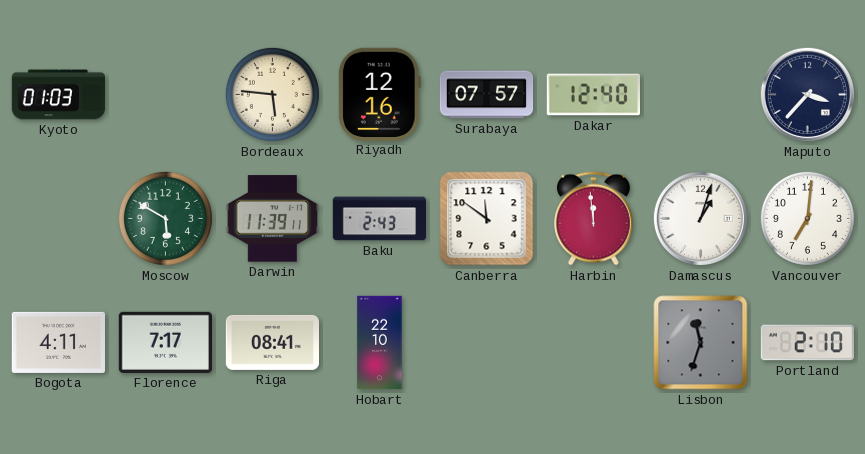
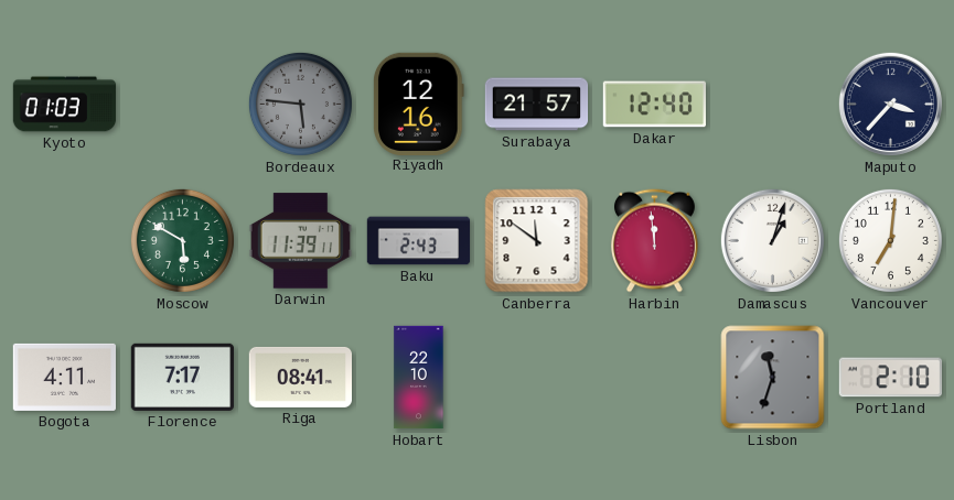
Bordeaux dial: cream -> grey
Surabaya: 07:57 -> 21:57
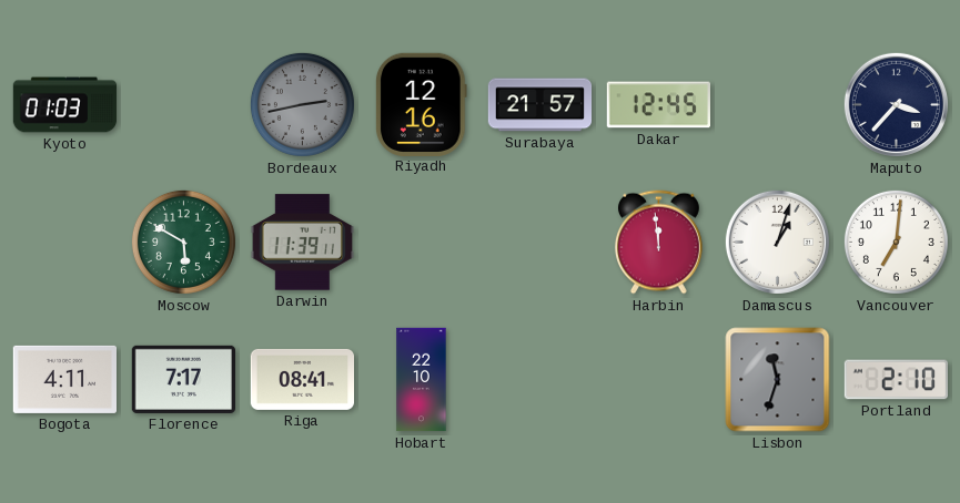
Bordeaux: 5:46 -> 2:43
Dakar: 12:40 -> 12:45
Baku: 2:43 -> none
Canberra: 11:51 -> none
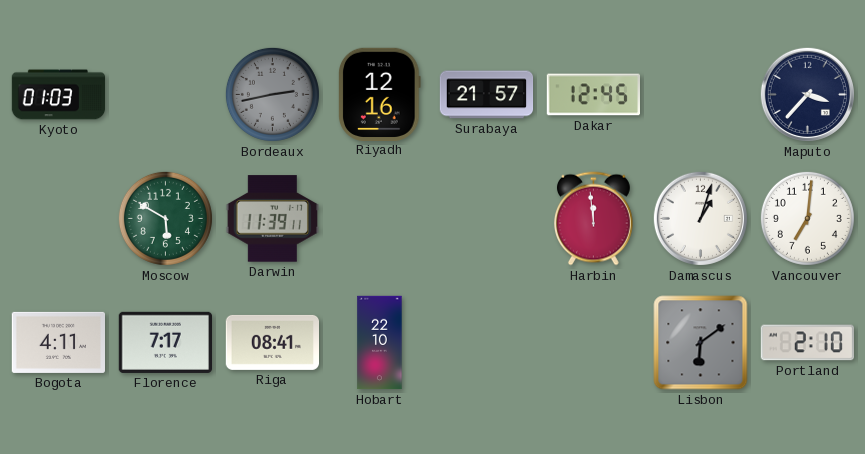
Lisbon: 11:33 -> 6:09
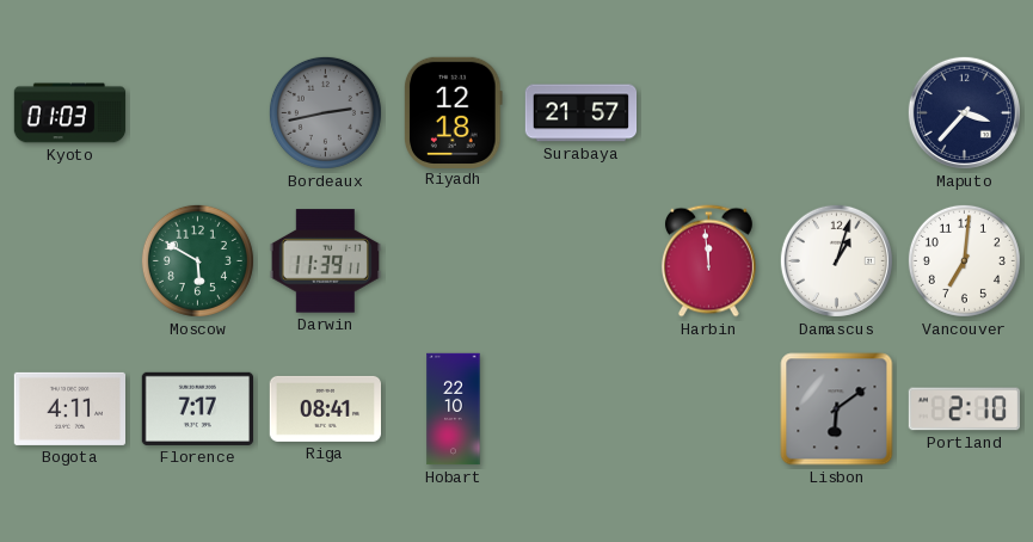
Riyadh: 12:16 -> 12:18
Dakar: 12:45 -> none
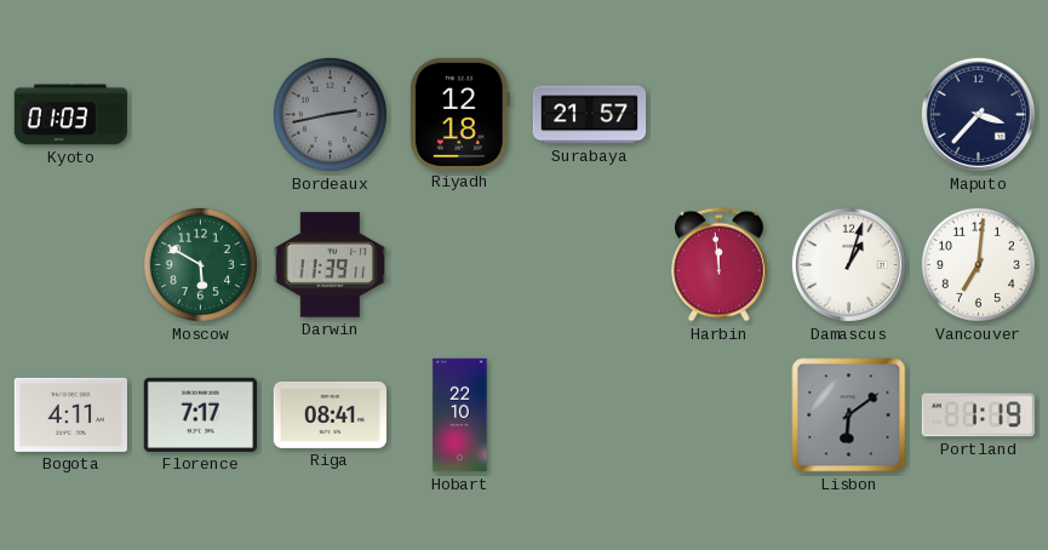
Portland: 2:10 -> 1:19
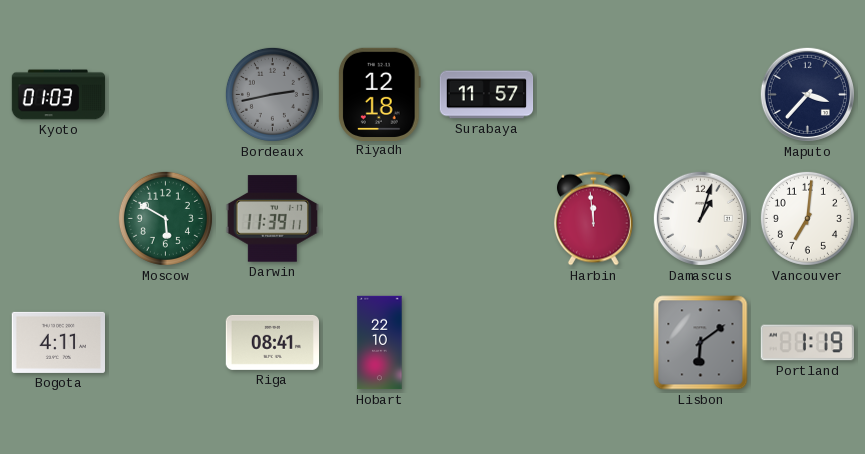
Surabaya: 21:57 -> 11:57
Florence: 7:17 -> none
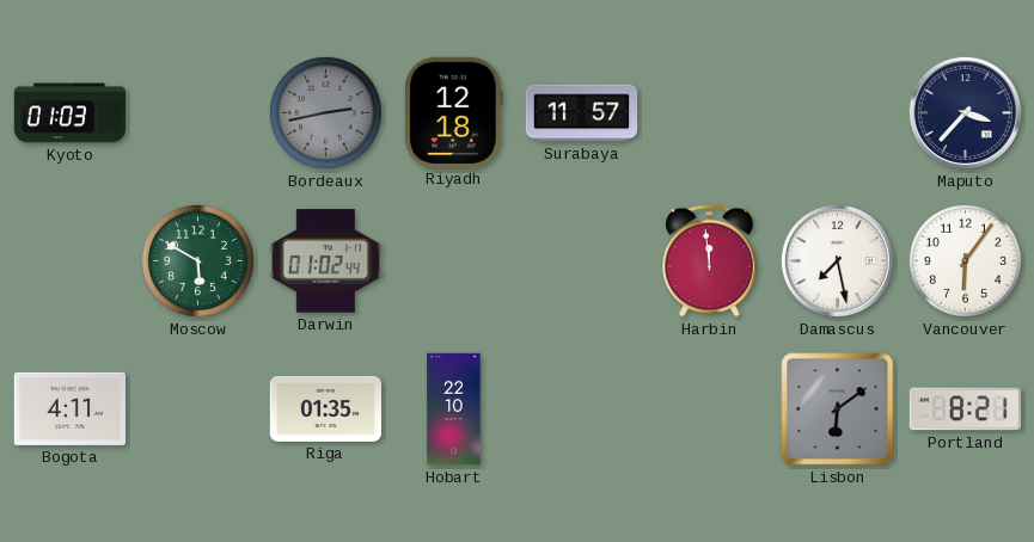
Darwin: 11:39 -> 01:02
Damascus: 1:03 -> 7:28
Vancouver: 7:01 -> 6:06
Riga: 08:41 -> 01:35
Portland: 1:19 -> 8:21
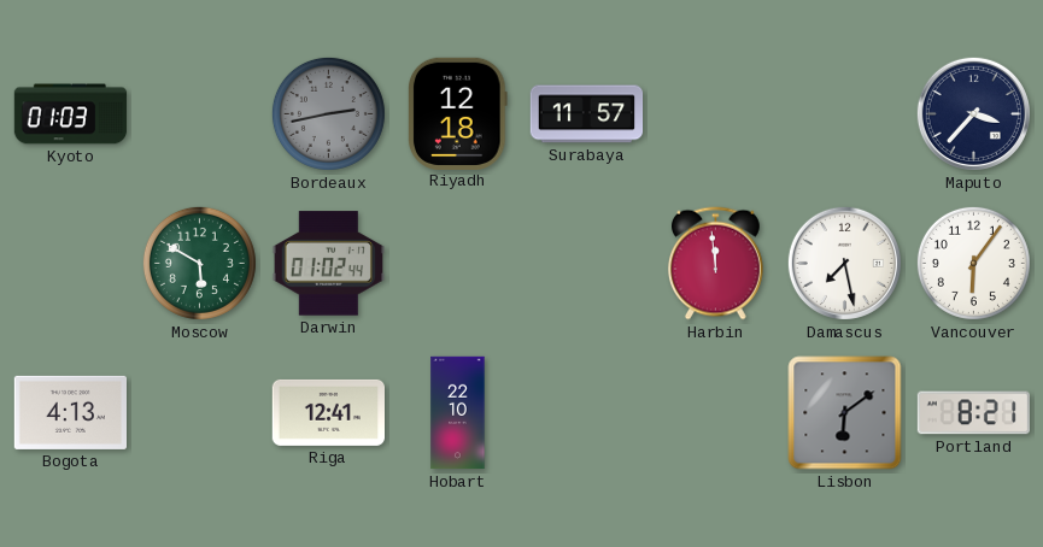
Bogota: 4:11 -> 4:13
Riga: 01:35 -> 12:41
